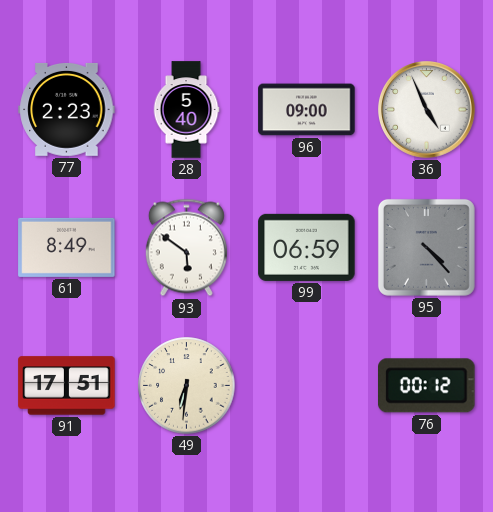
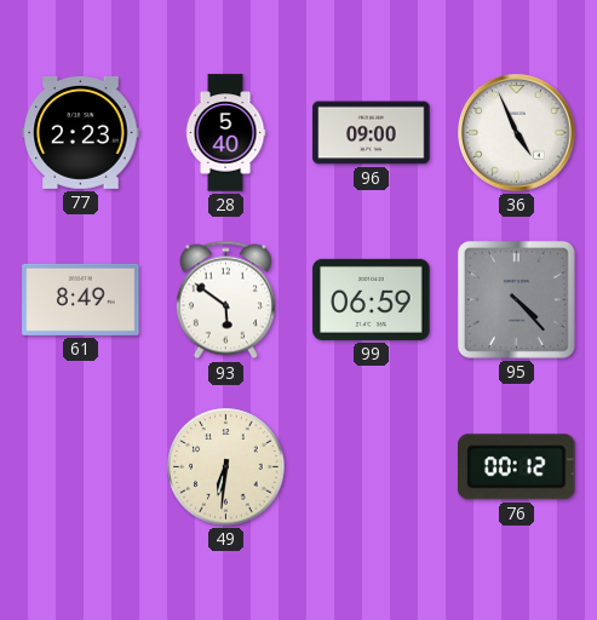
91: 17:51 -> none
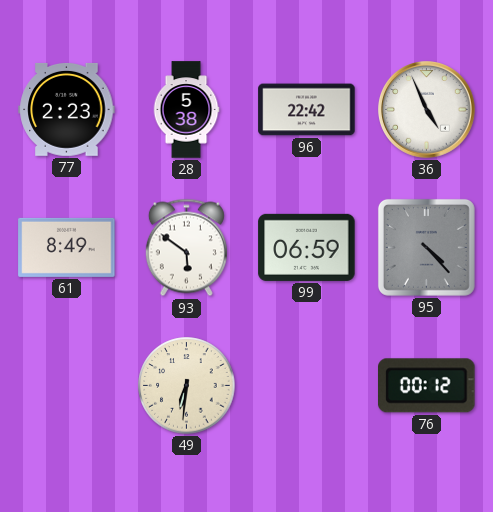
28: 5:40 -> 5:38
96: 09:00 -> 22:42
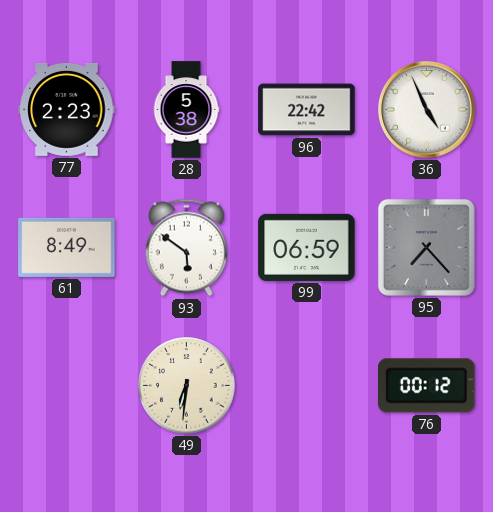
95: 4:23 -> 7:23
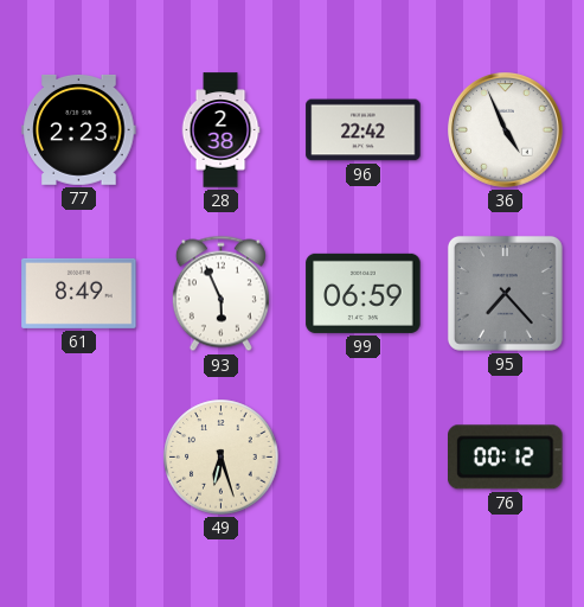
28: 5:38 -> 2:38
93: 5:51 -> 5:56
49: 6:31 -> 6:27
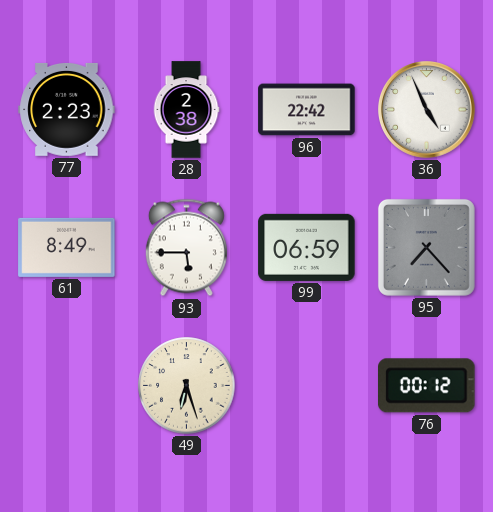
93: 5:56 -> 5:45
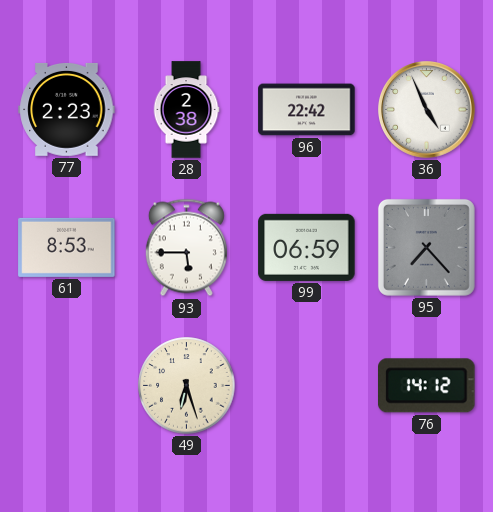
61: 8:49 -> 8:53
76: 00:12 -> 14:12
